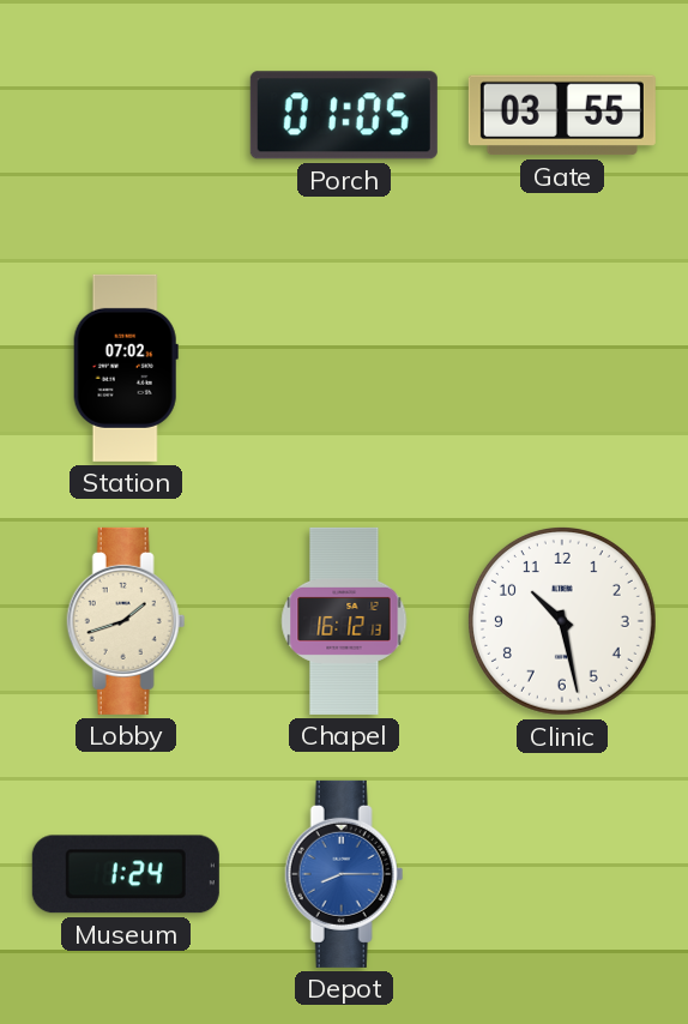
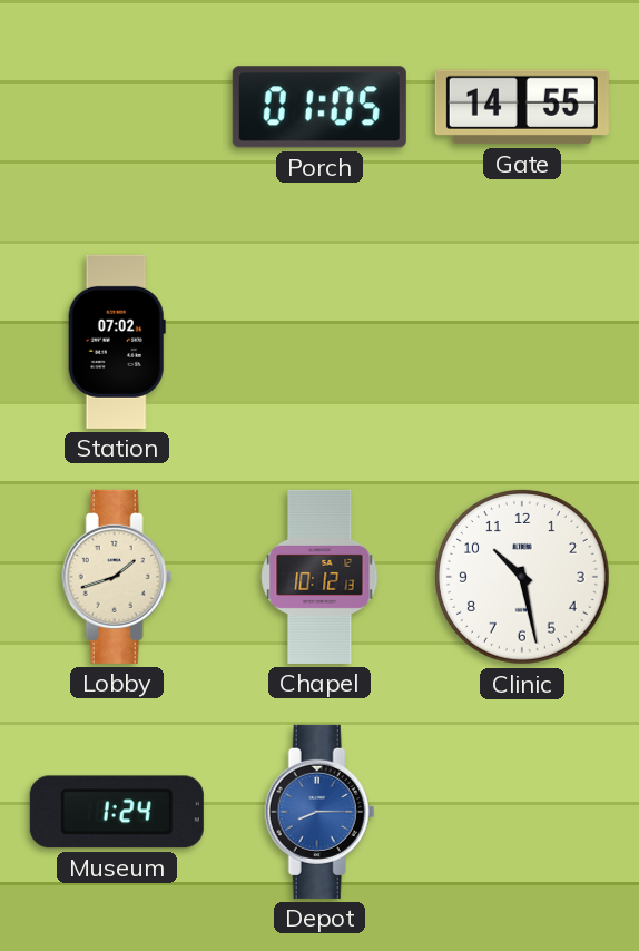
Gate: 03:55 -> 14:55
Chapel: 16:12 -> 10:12
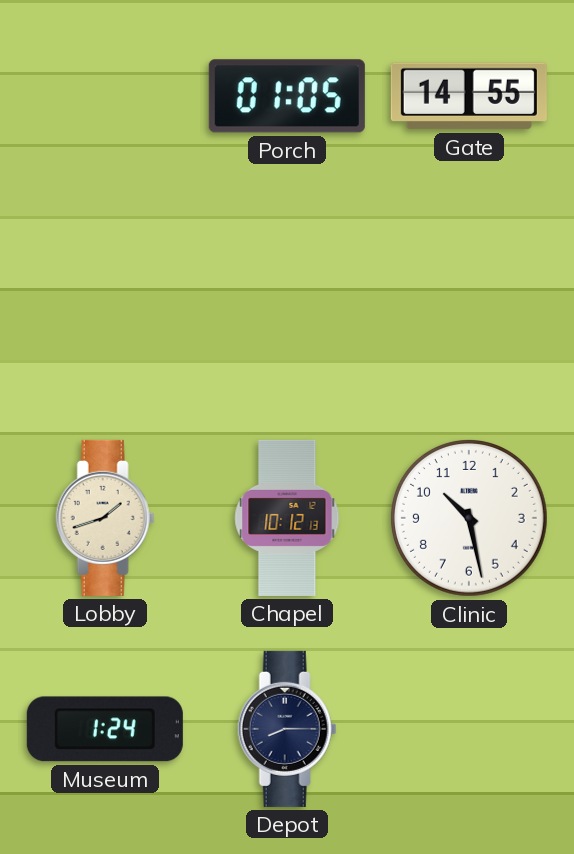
Station: 07:02 -> none
Depot dial: blue -> navy
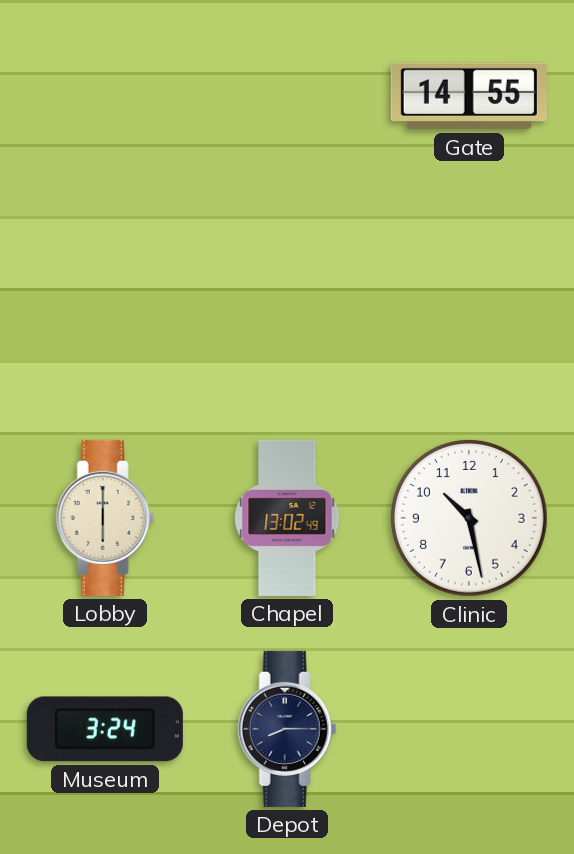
Porch: 01:05 -> none
Lobby: 1:42 -> 6:00
Chapel: 10:12 -> 13:02
Museum: 1:24 -> 3:24
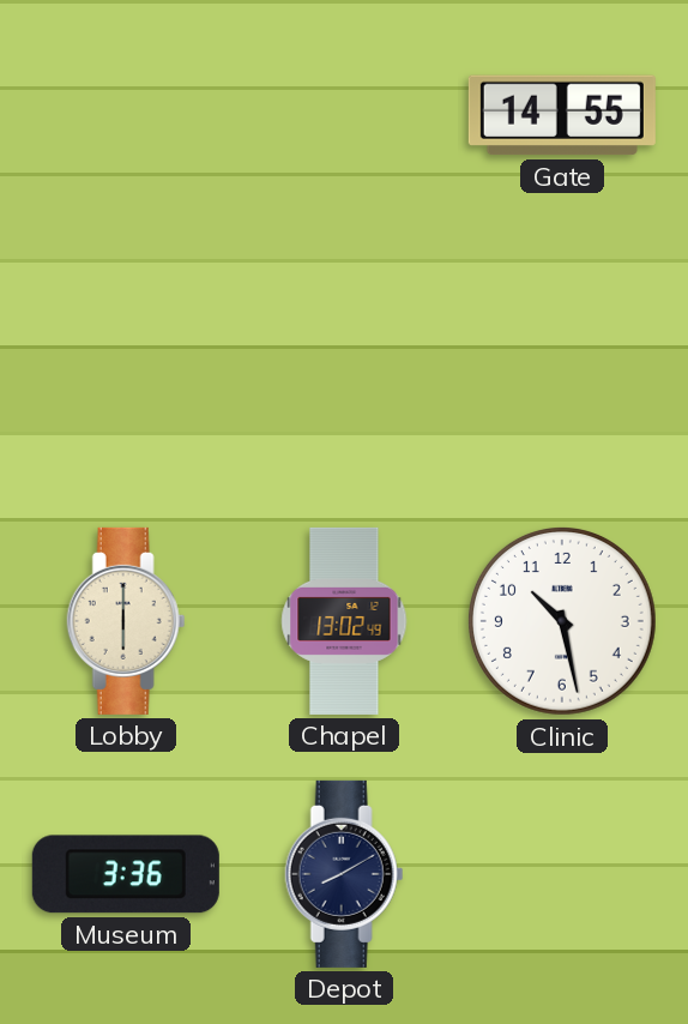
Museum: 3:24 -> 3:36
Depot: 8:15 -> 8:10
